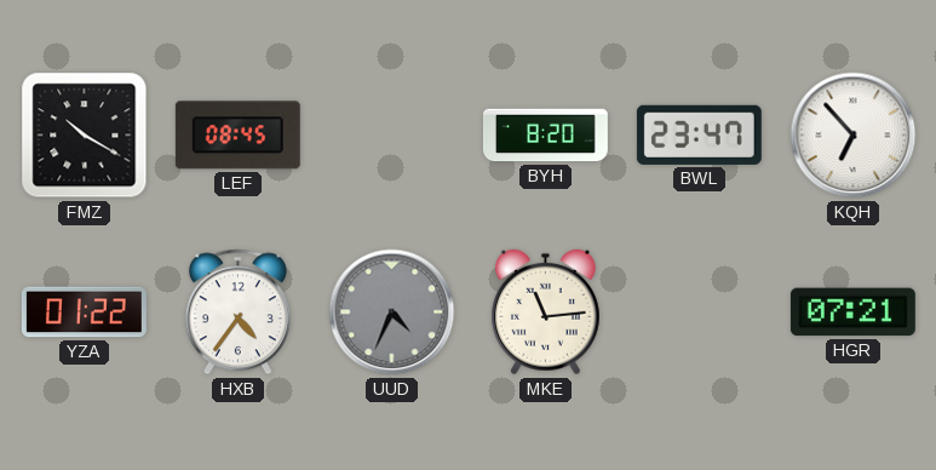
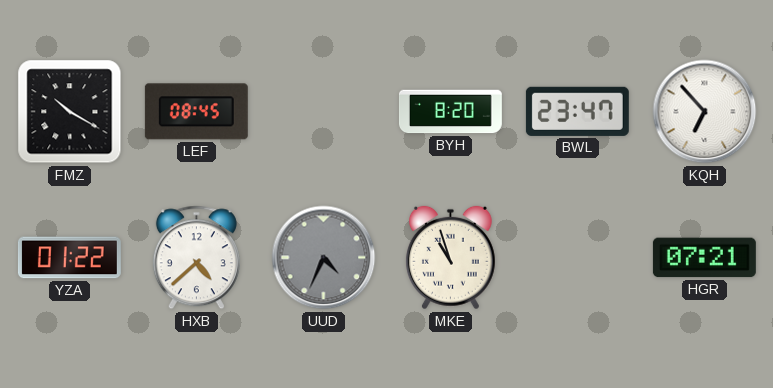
HXB: 4:36 -> 4:38
MKE: 11:14 -> 10:57
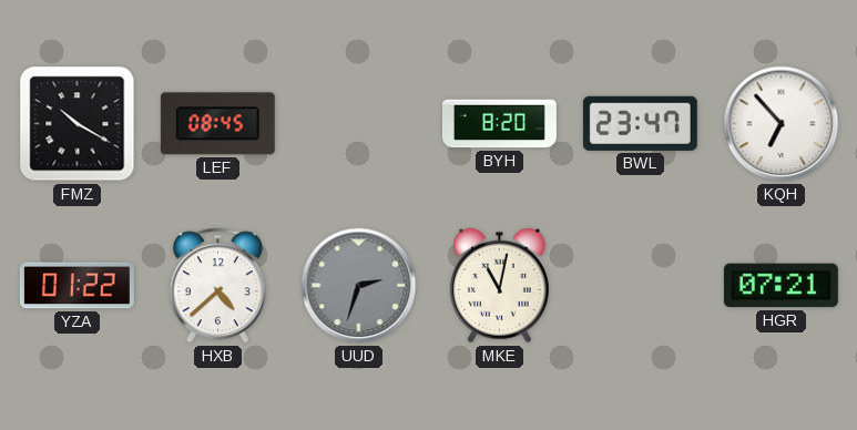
UUD: 4:34 -> 2:33
MKE: 10:57 -> 11:02
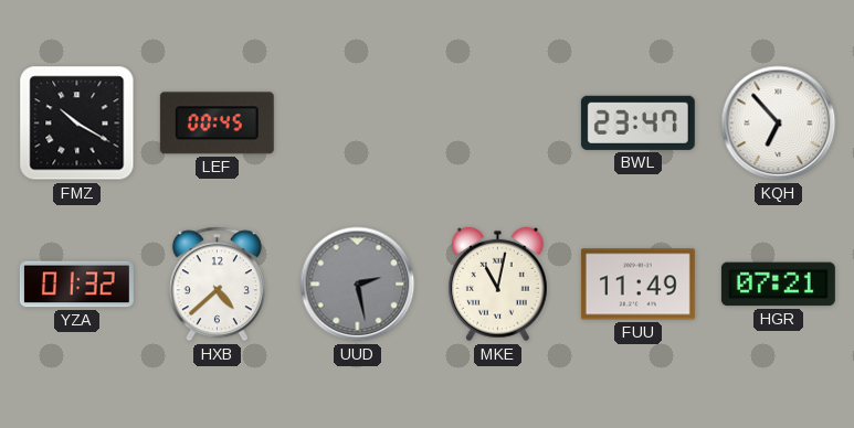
LEF: 08:45 -> 00:45
BYH: 8:20 -> none
YZA: 01:22 -> 01:32
UUD: 2:33 -> 2:28
FUU: none -> 11:49
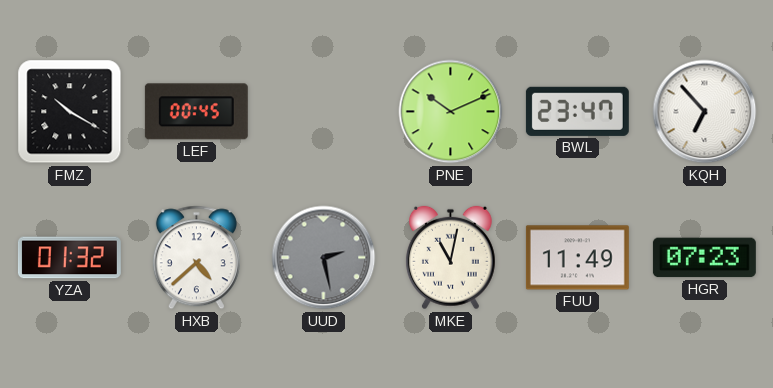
PNE: none -> 10:11
HGR: 07:21 -> 07:23
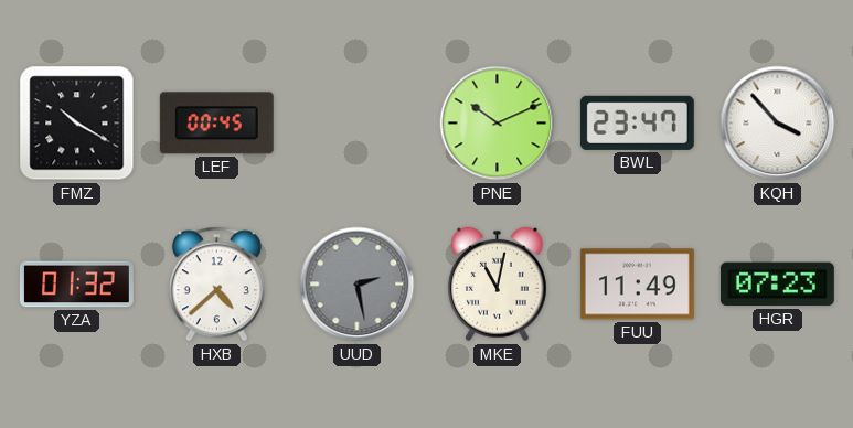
KQH: 6:53 -> 3:53
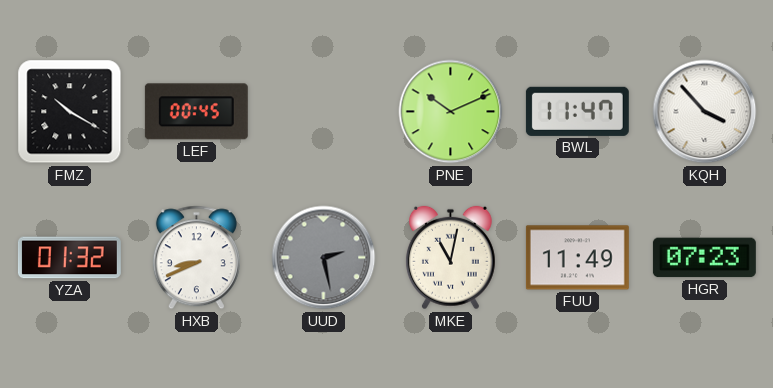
BWL: 23:47 -> 11:47
HXB: 4:38 -> 8:41
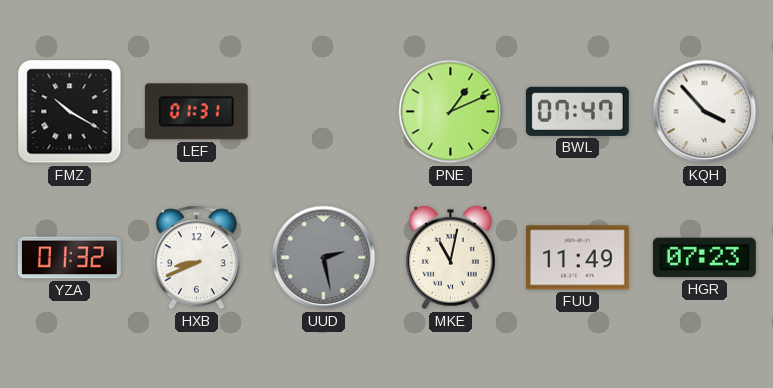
LEF: 00:45 -> 01:31
PNE: 10:11 -> 1:11
BWL: 11:47 -> 07:47
